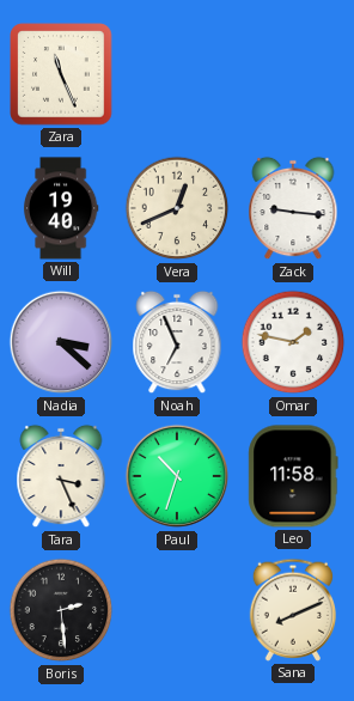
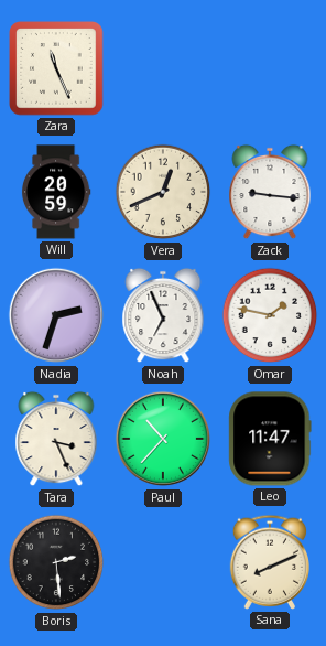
Will: 19:40 -> 20:59
Nadia: 3:22 -> 2:33
Paul: 10:33 -> 10:37
Leo: 11:58 -> 11:47
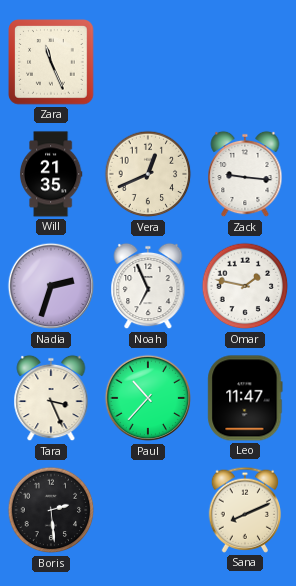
Will: 20:59 -> 21:35
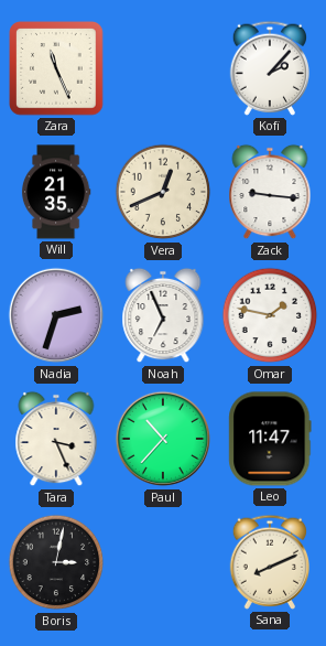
Kofi: none -> 2:07
Boris: 2:29 -> 3:02
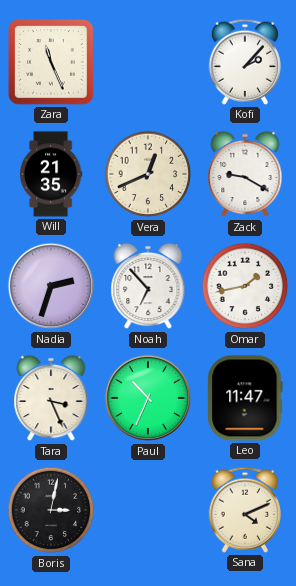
Zack: 9:16 -> 9:20
Noah: 6:56 -> 6:53
Omar: 1:47 -> 1:43
Paul: 10:37 -> 10:34
Sana: 8:11 -> 4:11
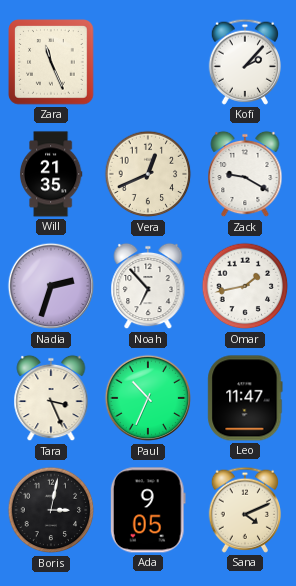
Ada: none -> 9:05
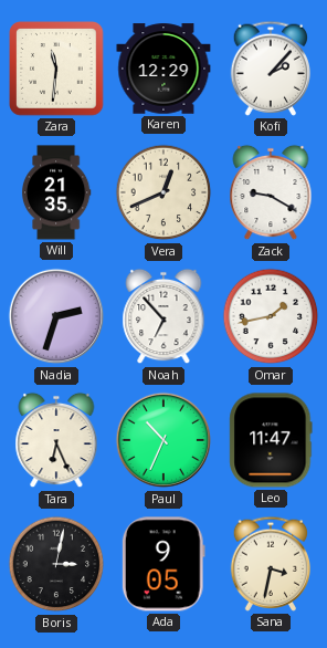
Zara: 11:26 -> 11:31
Karen: none -> 12:29
Tara: 3:26 -> 6:26
Sana: 4:11 -> 3:32
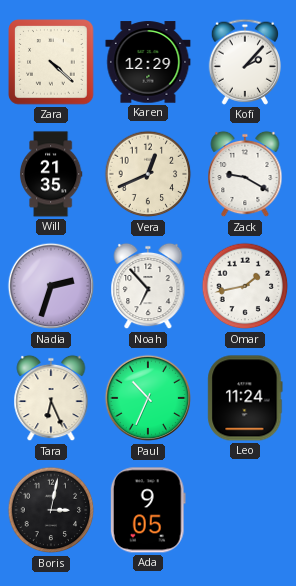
Zara: 11:31 -> 4:22
Leo: 11:47 -> 11:24
Sana: 3:32 -> none
